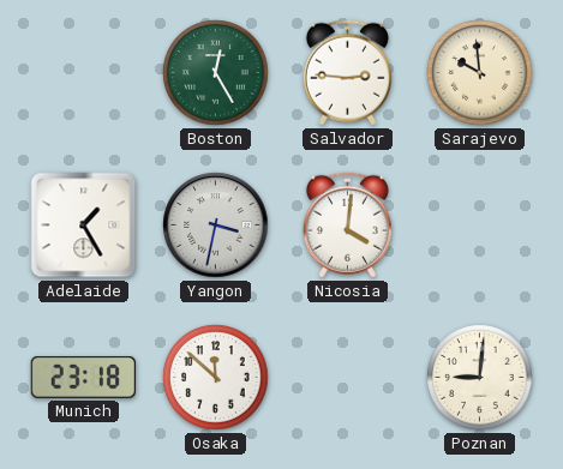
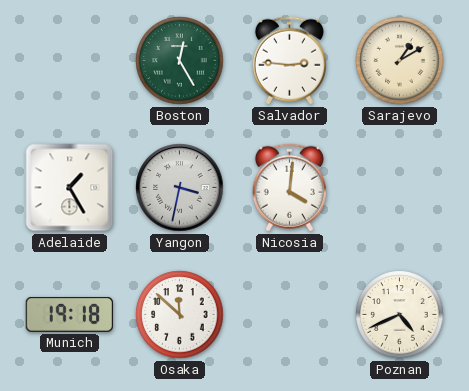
Sarajevo: 9:59 -> 1:10
Munich: 23:18 -> 19:18
Poznan: 9:01 -> 4:41
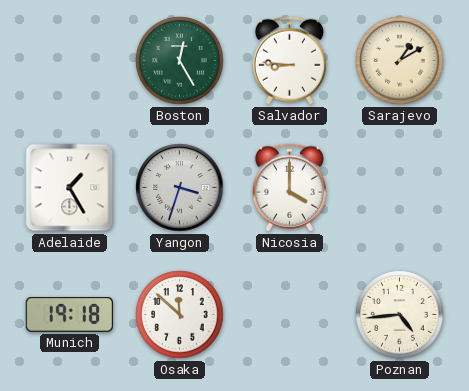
Salvador: 2:46 -> 8:46
Yangon: 3:32 -> 3:33
Nicosia: 4:01 -> 4:00
Poznan: 4:41 -> 4:44
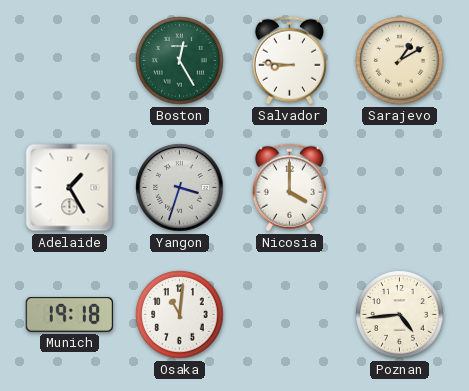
Osaka: 11:52 -> 11:01
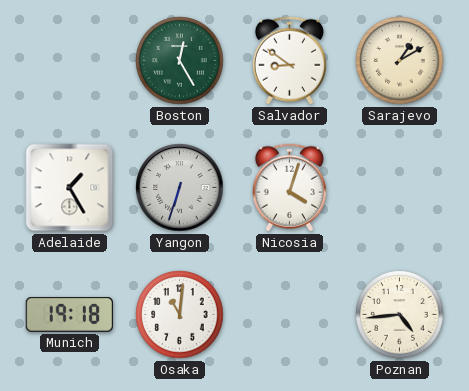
Salvador: 8:46 -> 8:51
Yangon: 3:33 -> 6:33
Nicosia: 4:00 -> 4:03
